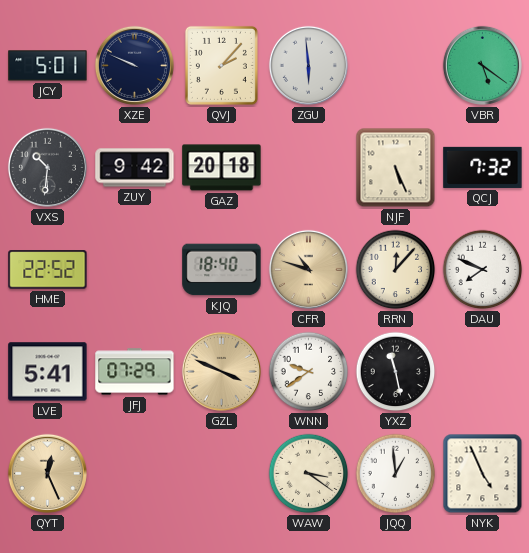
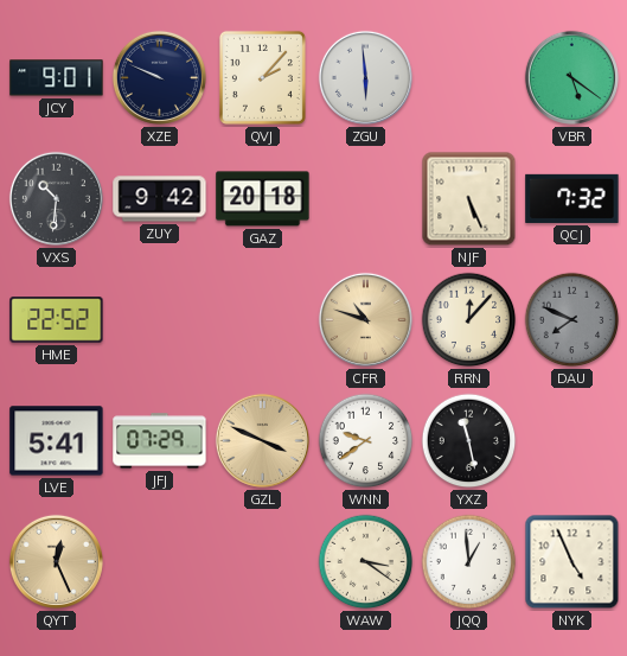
JCY: 5:01 -> 9:01
KJQ: 18:40 -> none
DAU dial: white -> grey
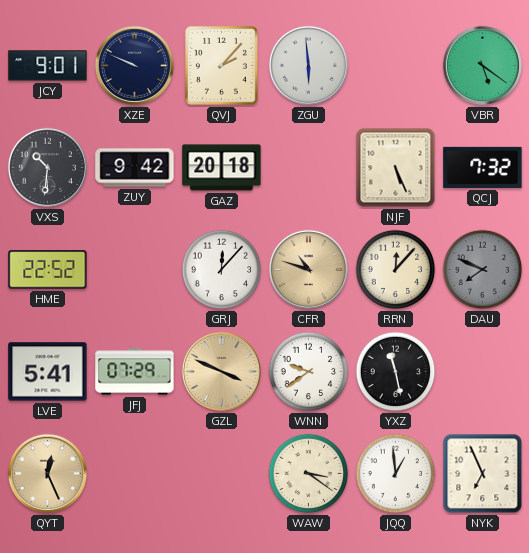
GRJ: none -> 12:07
NYK: 4:56 -> 6:56
